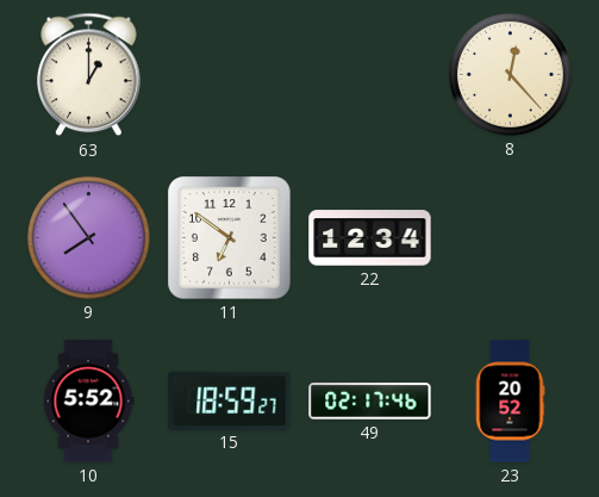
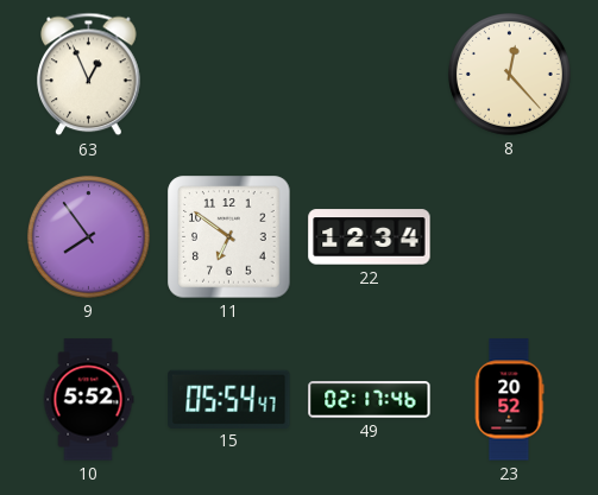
63: 1:00 -> 12:56
15: 18:59 -> 05:54
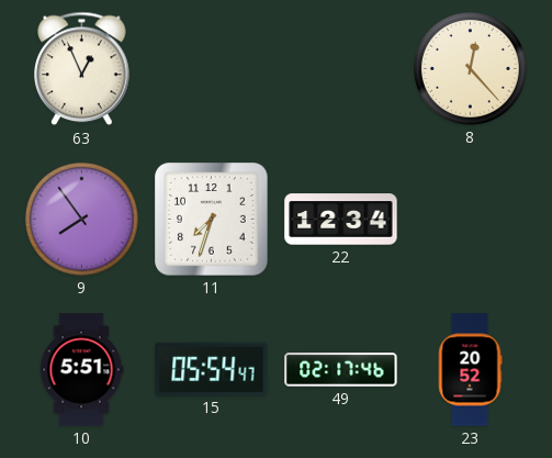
11: 6:51 -> 7:33
10: 5:52 -> 5:51
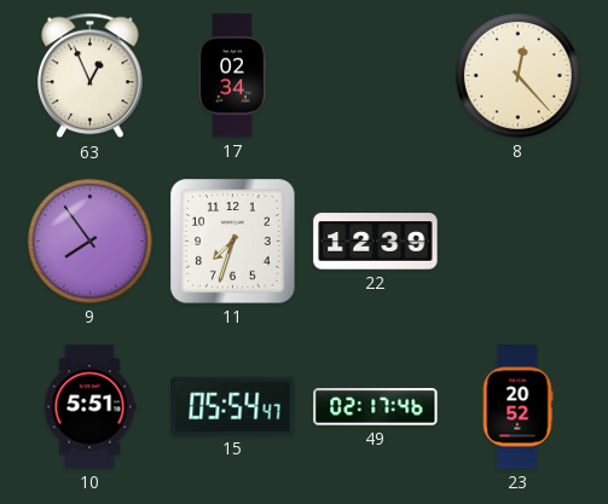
17: none -> 02:34
22: 12:34 -> 12:39
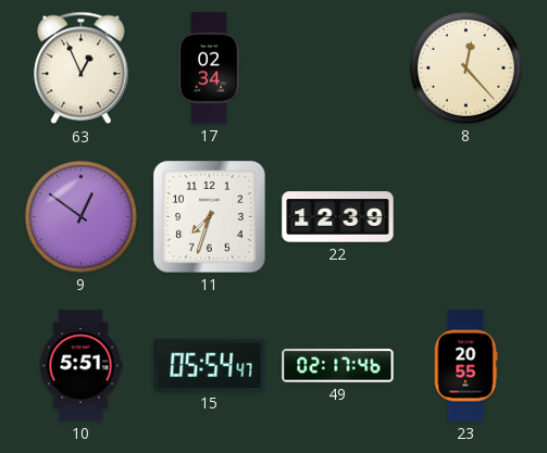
9: 7:54 -> 12:51
23: 20:52 -> 20:55
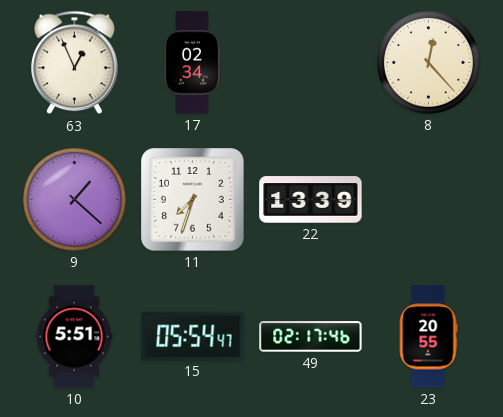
9: 12:51 -> 1:22
22: 12:39 -> 13:39
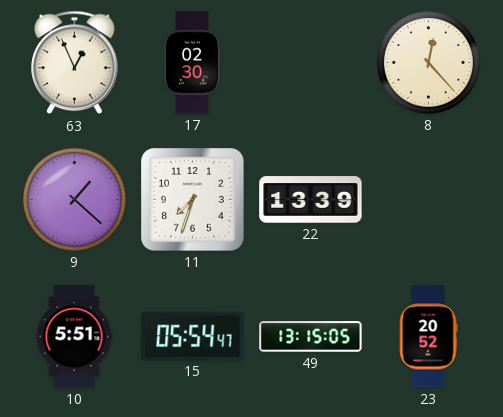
17: 02:34 -> 02:30
49: 02:17 -> 13:15
23: 20:55 -> 20:52
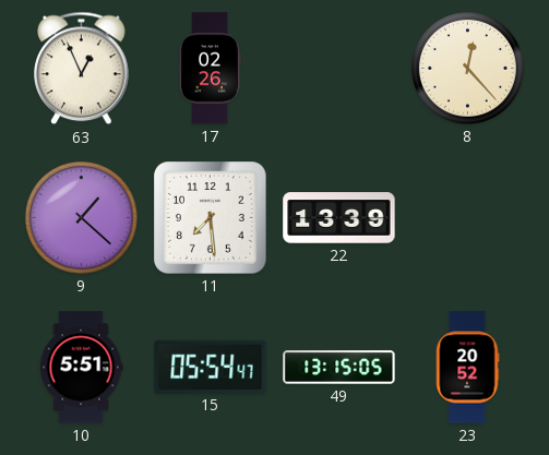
17: 02:30 -> 02:26
11: 7:33 -> 7:29
